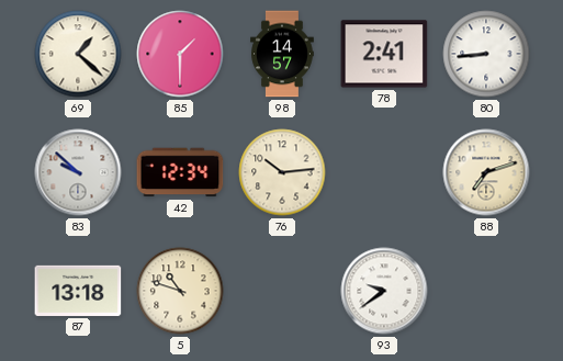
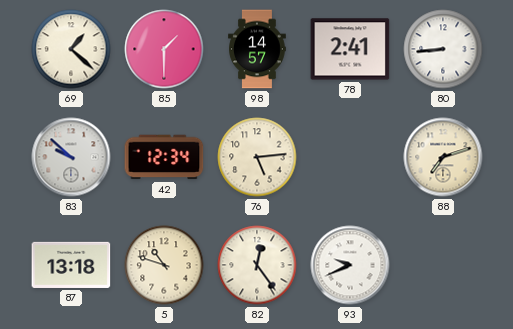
76: 10:14 -> 5:14
82: none -> 12:24
93: 9:39 -> 9:41
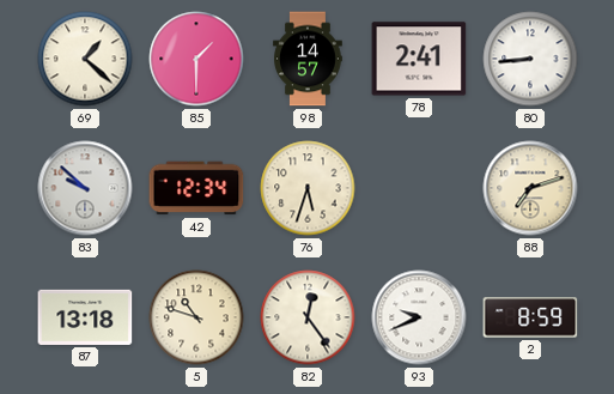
76: 5:14 -> 5:33
2: none -> 8:59
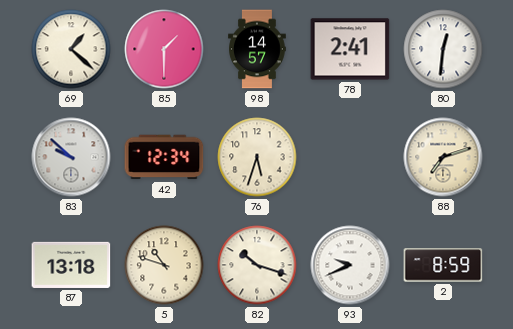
80: 8:44 -> 12:31
82: 12:24 -> 10:18
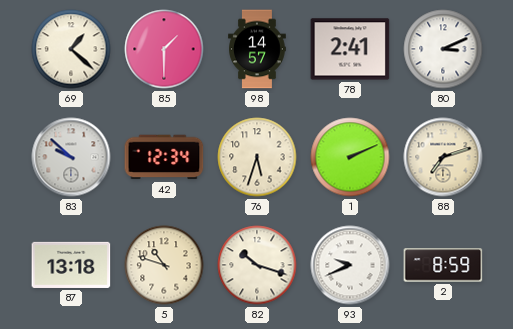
80: 12:31 -> 3:11
1: none -> 2:11
